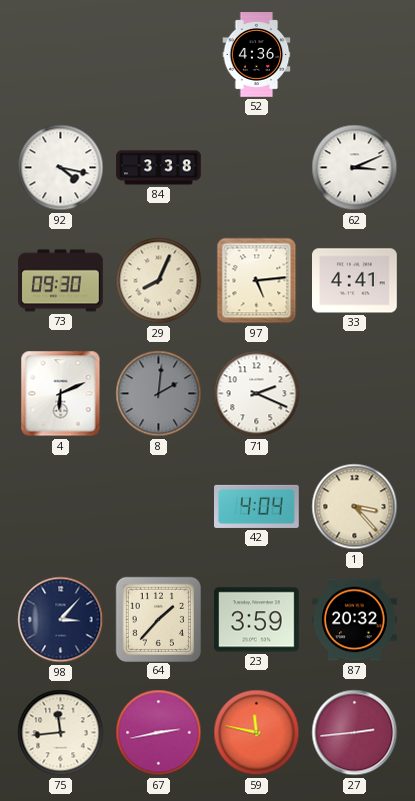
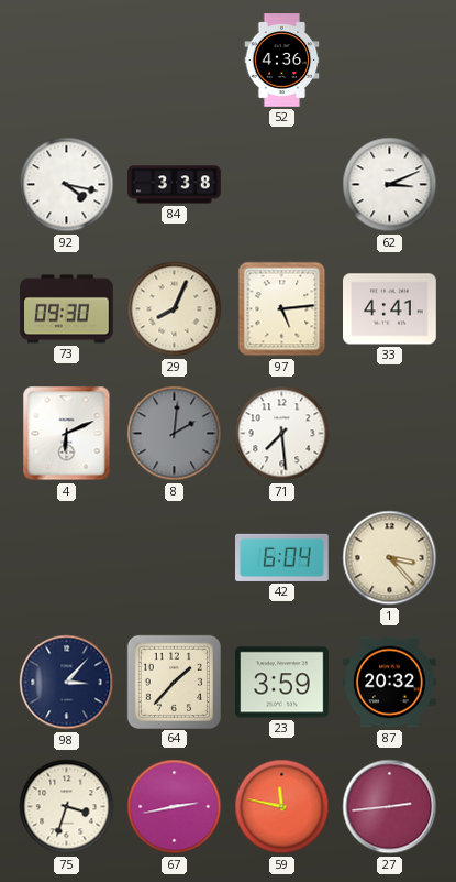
71: 2:19 -> 7:29
42: 4:04 -> 6:04
75: 11:44 -> 3:33
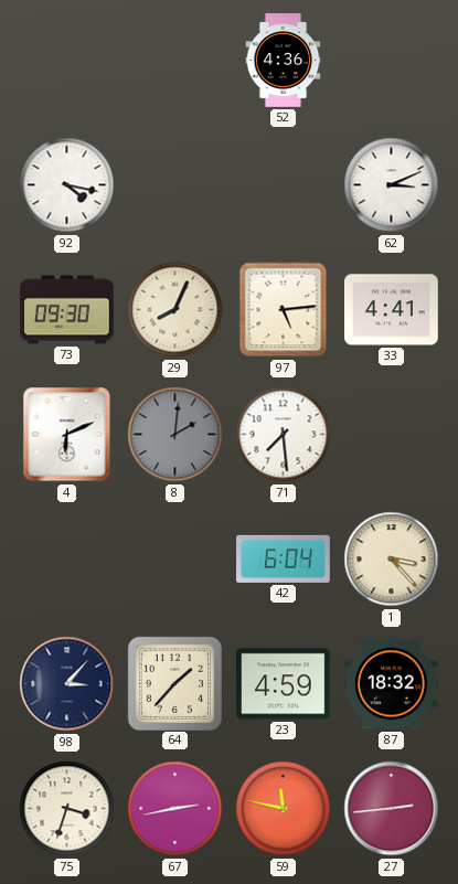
84: 3:38 -> none
23: 3:59 -> 4:59
87: 20:32 -> 18:32
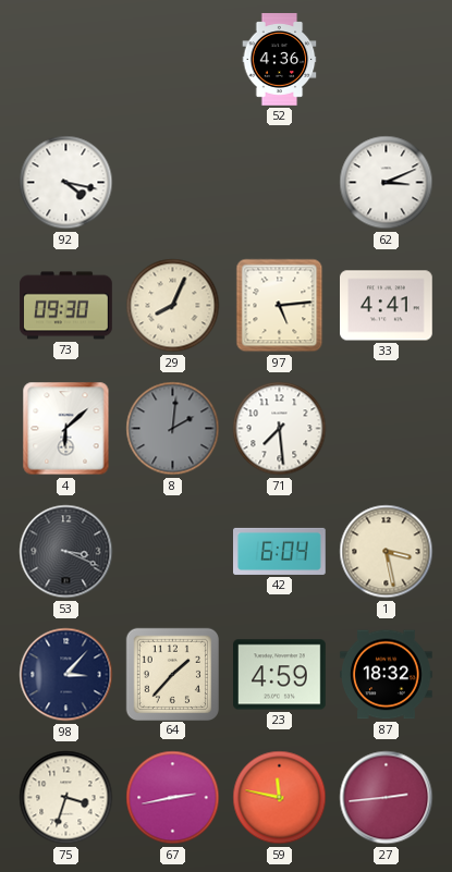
4: 6:11 -> 6:08
53: none -> 3:19
1: 3:23 -> 3:28
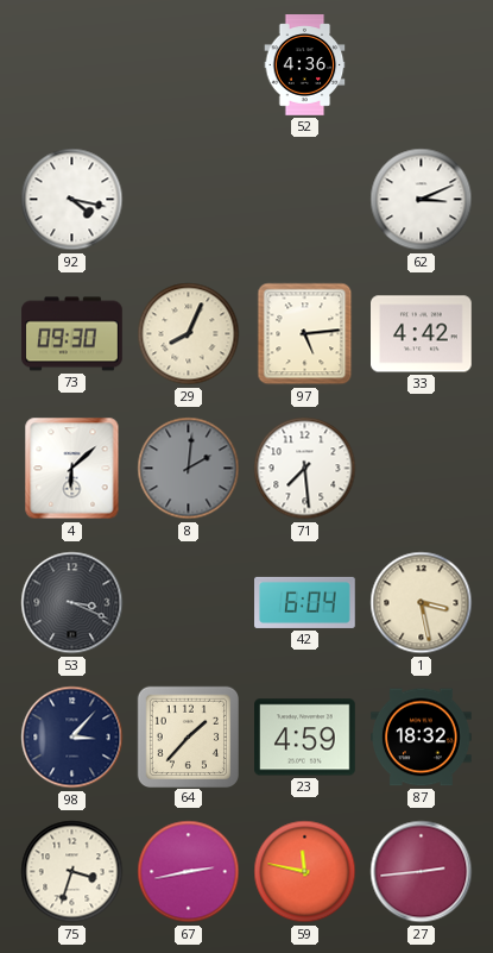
33: 4:41 -> 4:42
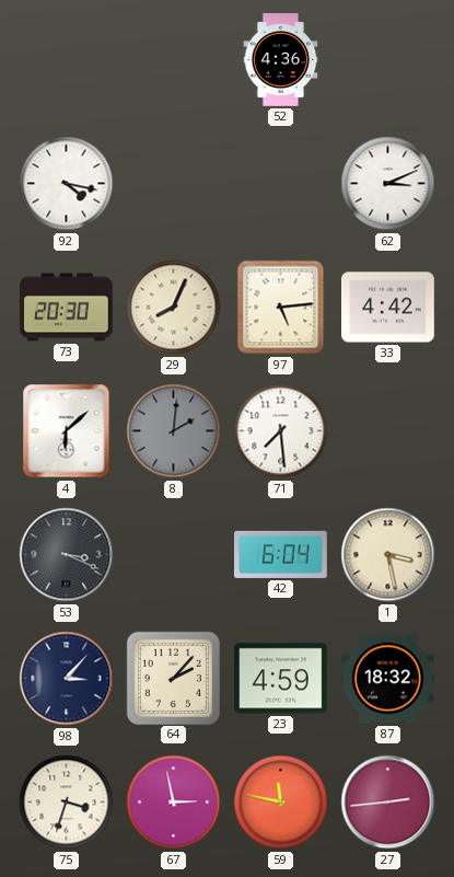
73: 09:30 -> 20:30
64: 1:37 -> 2:07
67: 2:43 -> 2:58
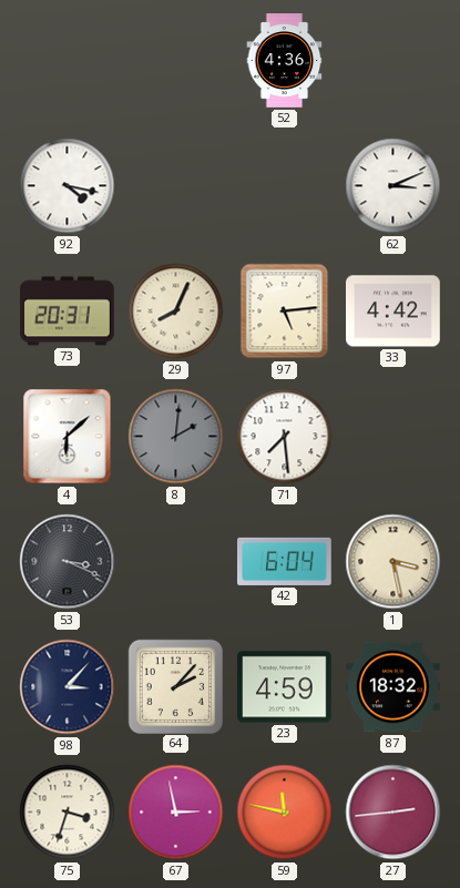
73: 20:30 -> 20:31
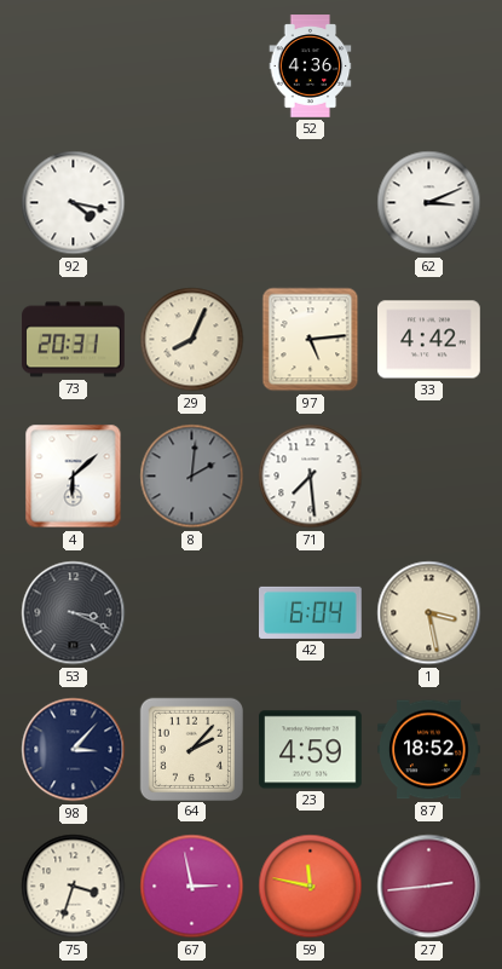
87: 18:32 -> 18:52
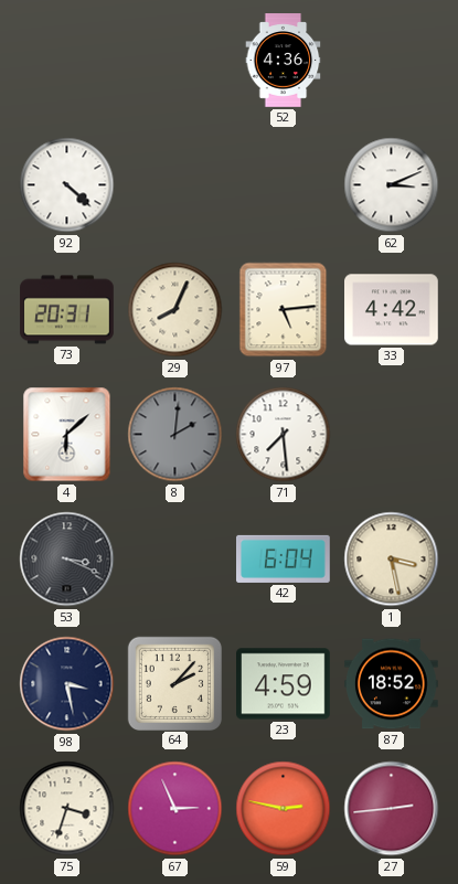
92: 4:17 -> 4:22
98: 3:07 -> 3:28
67: 2:58 -> 2:56
59: 11:47 -> 2:47
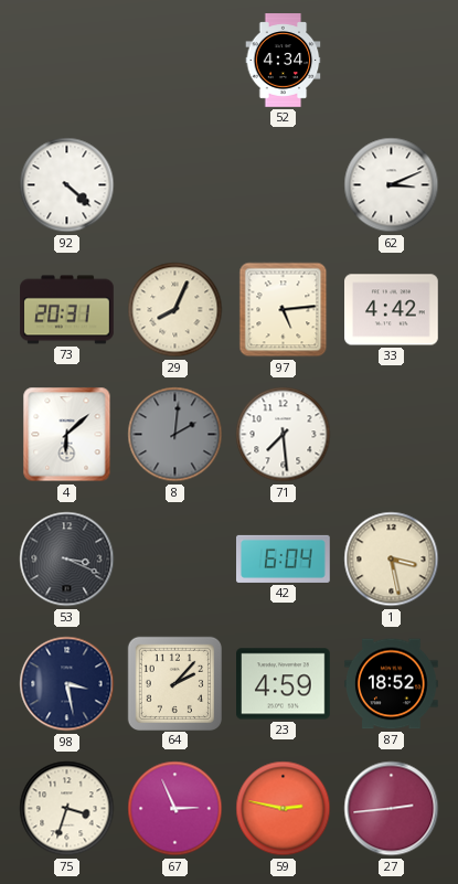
52: 4:36 -> 4:34
